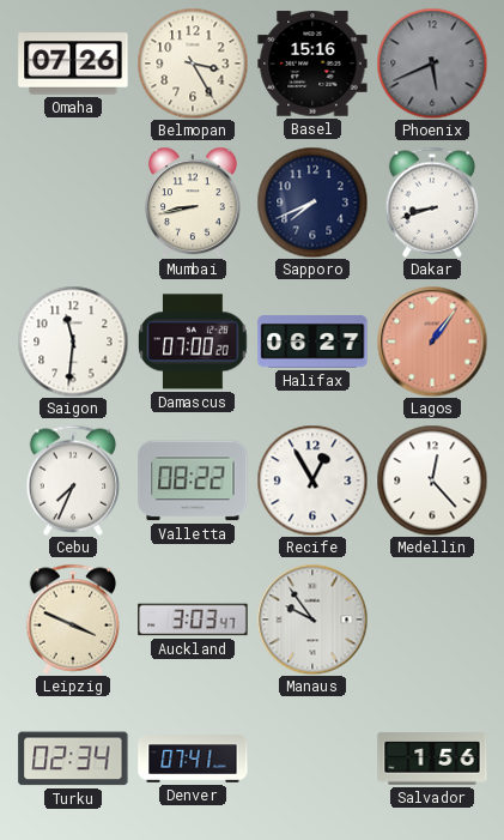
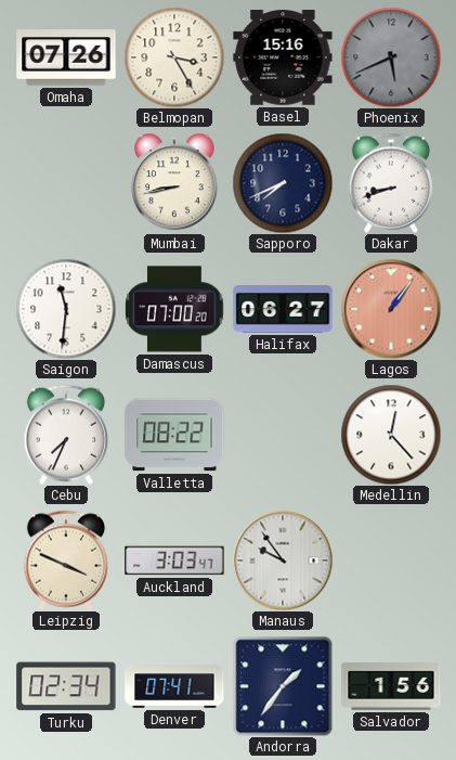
Recife: 12:55 -> none
Andorra: none -> 1:36
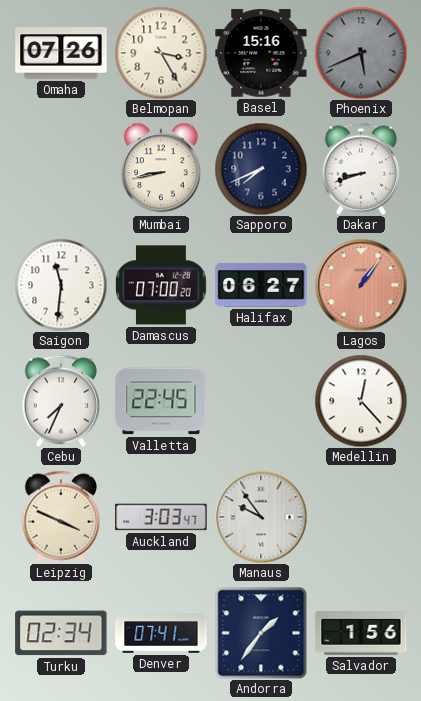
Valletta: 08:22 -> 22:45
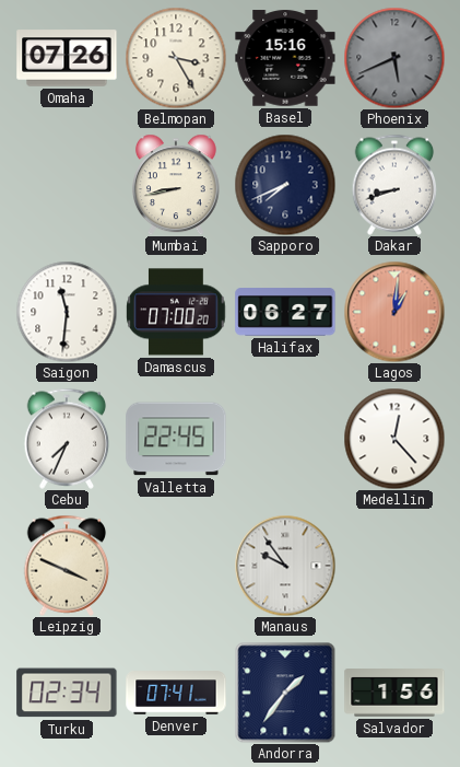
Lagos: 1:06 -> 1:01
Auckland: 3:03 -> none
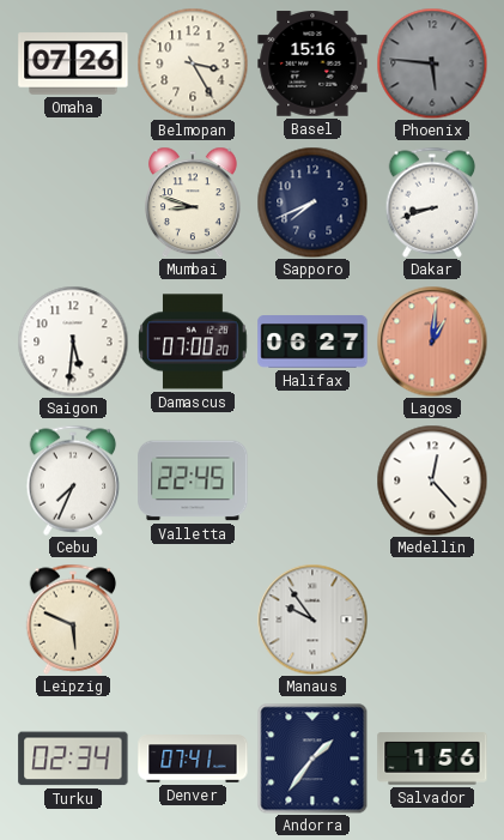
Phoenix: 5:41 -> 5:46
Mumbai: 8:43 -> 8:48
Saigon: 11:31 -> 5:31
Leipzig: 3:49 -> 5:49
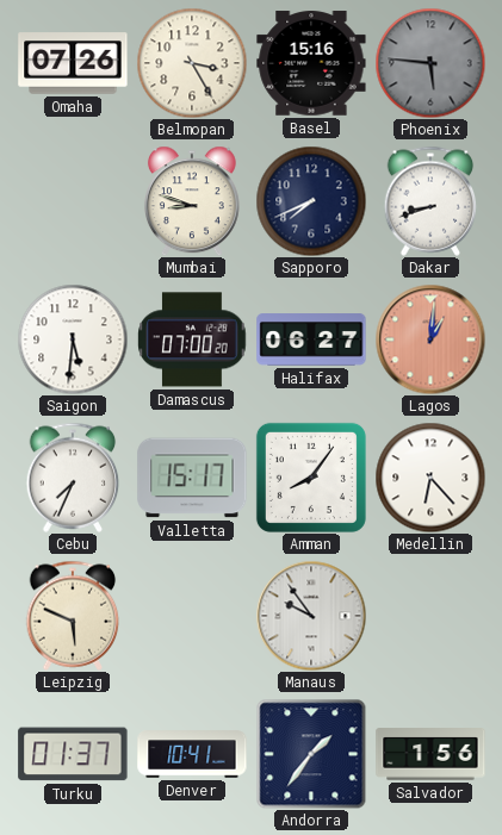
Valletta: 22:45 -> 15:17
Amman: none -> 8:06
Medellin: 12:23 -> 6:23
Turku: 02:34 -> 01:37
Denver: 07:41 -> 10:41
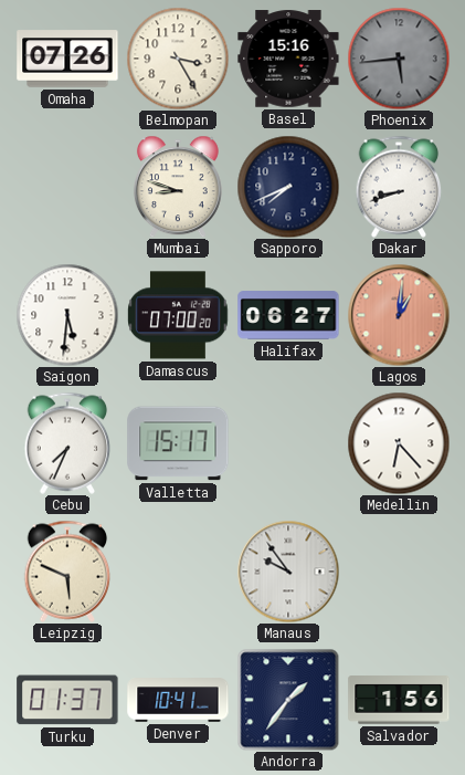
Phoenix: 5:46 -> 5:44
Amman: 8:06 -> none
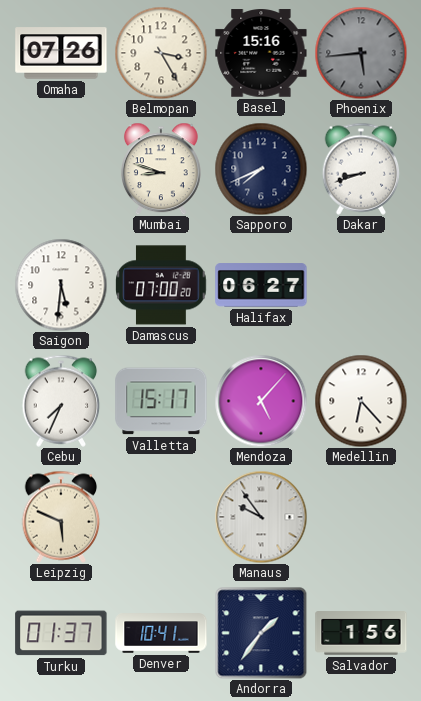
Lagos: 1:01 -> none
Mendoza: none -> 5:07
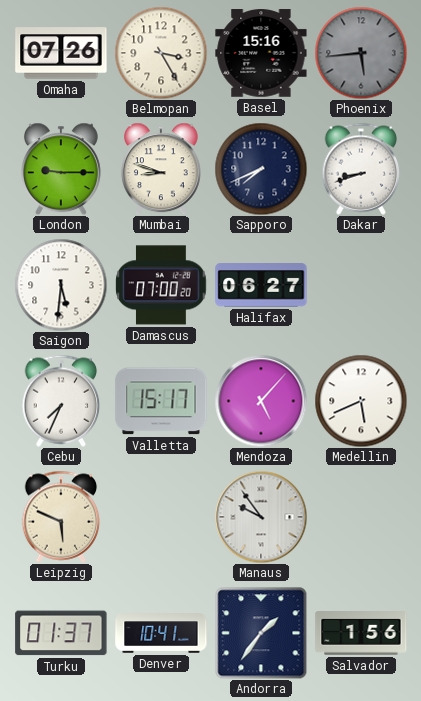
London: none -> 9:15
Medellin: 6:23 -> 5:41
